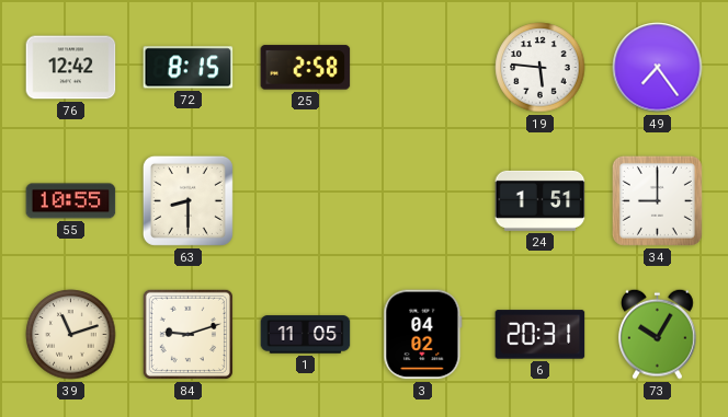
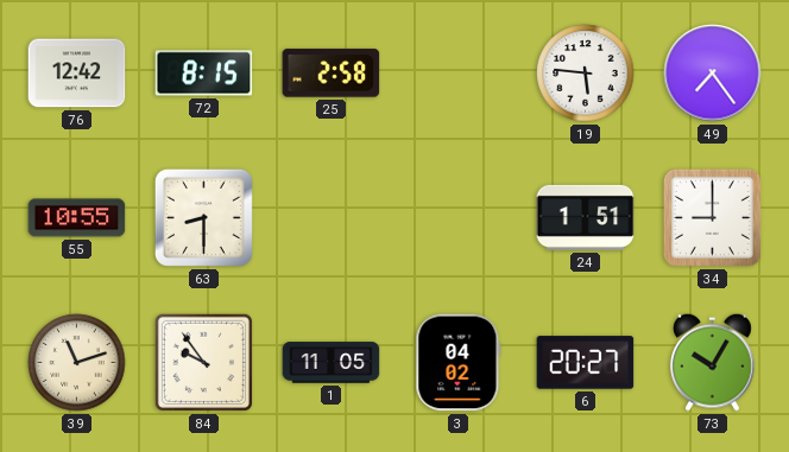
84: 9:12 -> 9:54
6: 20:31 -> 20:27
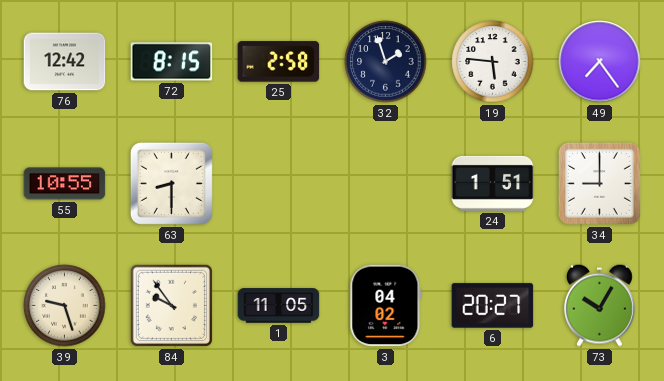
32: none -> 1:57
39: 11:12 -> 9:27
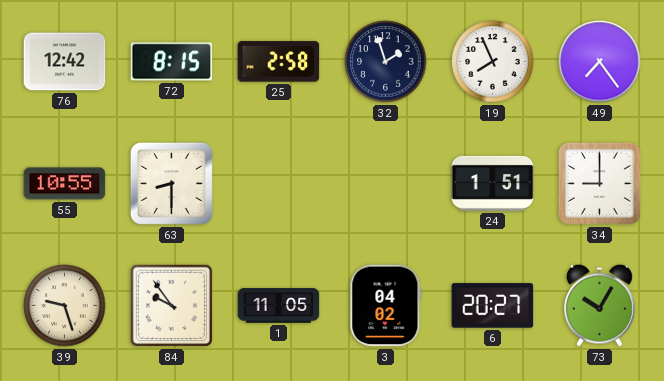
19: 5:46 -> 7:56
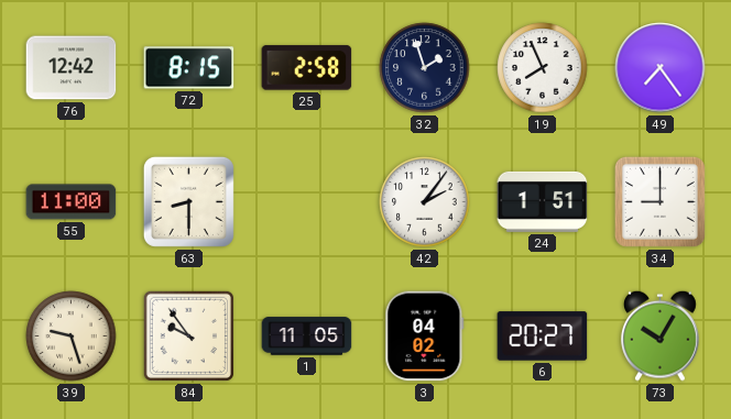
55: 10:55 -> 11:00
42: none -> 2:06
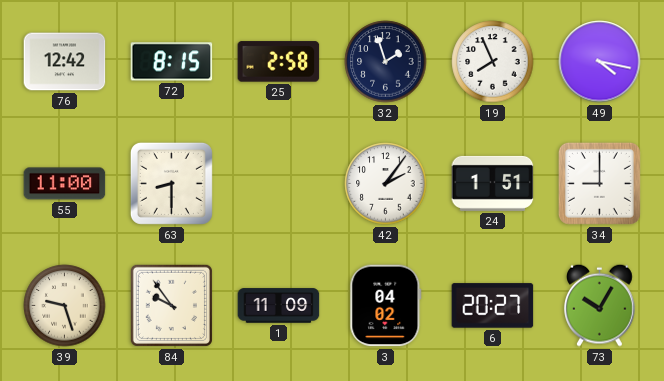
49: 7:24 -> 4:17
1: 11:05 -> 11:09
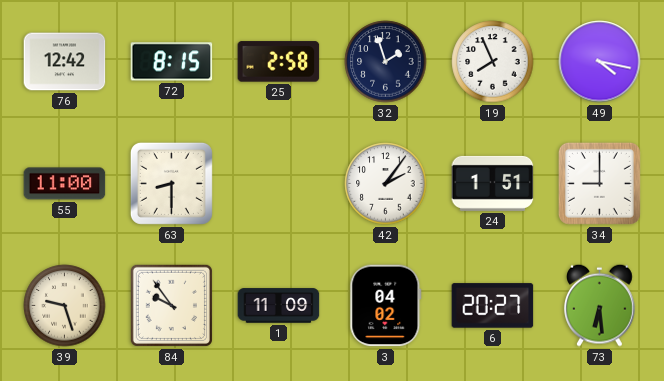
73: 10:05 -> 6:29
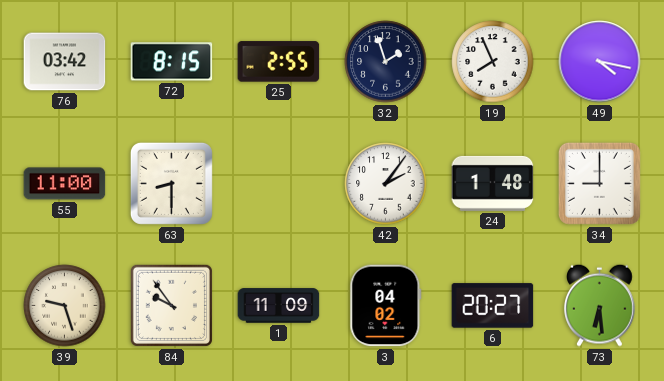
76: 12:42 -> 03:42
25: 2:58 -> 2:55
24: 1:51 -> 1:48
